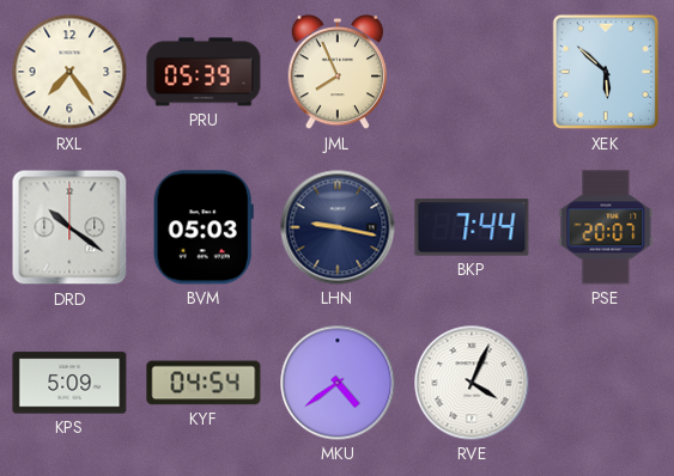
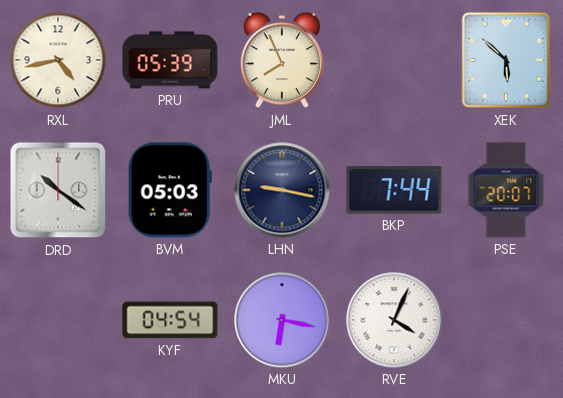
RXL: 7:24 -> 4:43
KPS: 5:09 -> none
MKU: 4:39 -> 6:17
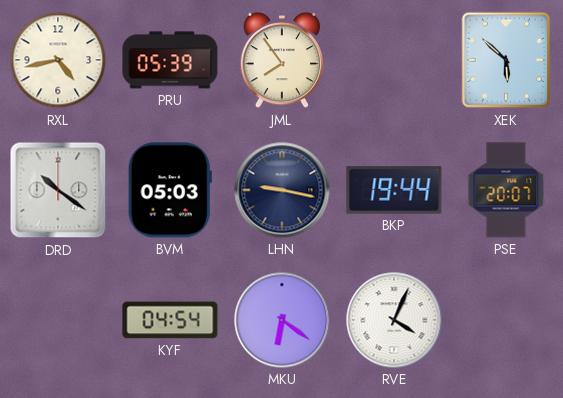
JML: 7:56 -> 7:54
BKP: 7:44 -> 19:44
MKU: 6:17 -> 6:21
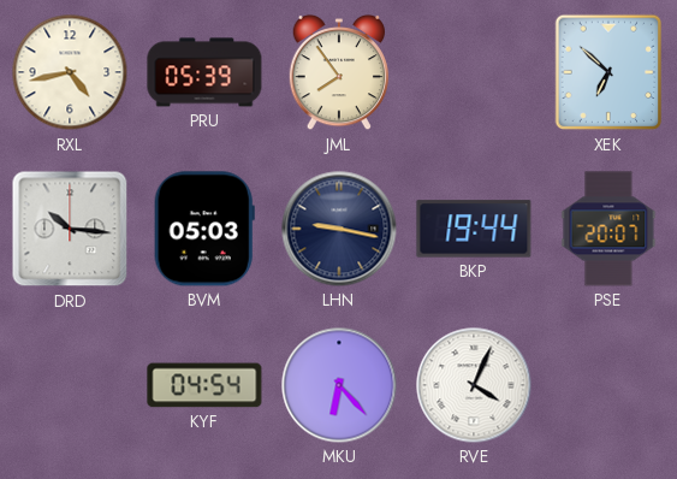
XEK: 5:52 -> 6:52
DRD: 10:21 -> 10:16
MKU: 6:21 -> 6:23
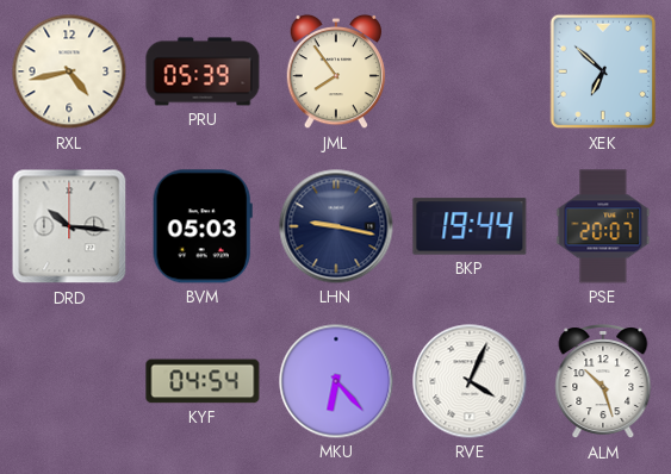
ALM: none -> 10:27
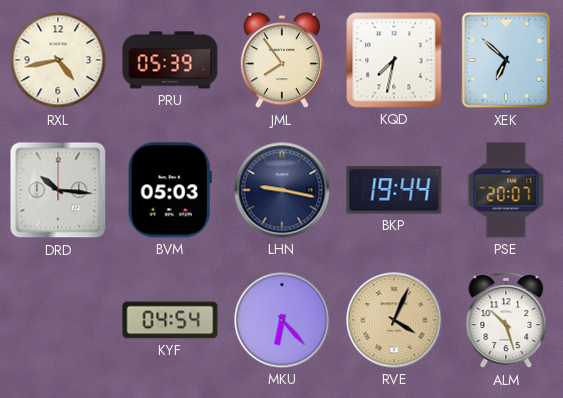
KQD: none -> 7:32
RVE dial: white -> champagne
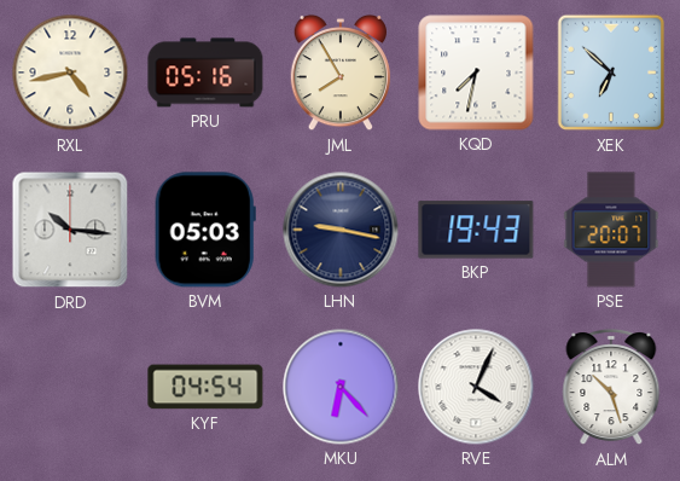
PRU: 05:39 -> 05:16
JML: 7:54 -> 7:55
BKP: 19:44 -> 19:43
RVE dial: champagne -> white
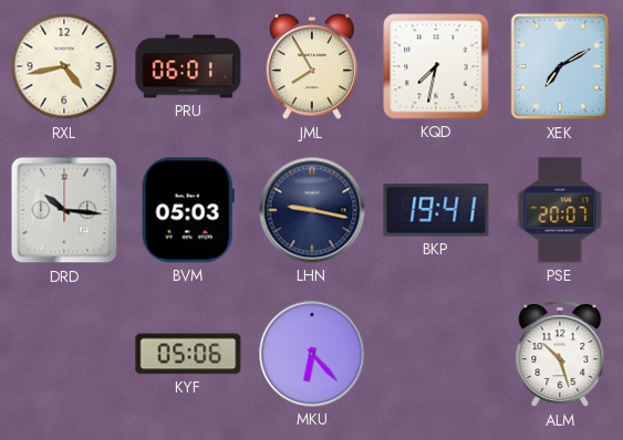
PRU: 05:16 -> 06:01
XEK: 6:52 -> 7:10
BKP: 19:43 -> 19:41
KYF: 04:54 -> 05:06
RVE: 4:04 -> none
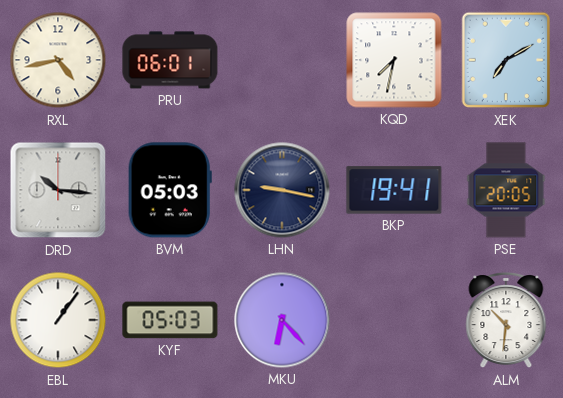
JML: 7:55 -> none
PSE: 20:07 -> 20:05
EBL: none -> 1:06
KYF: 05:06 -> 05:03
ALM: 10:27 -> 10:31
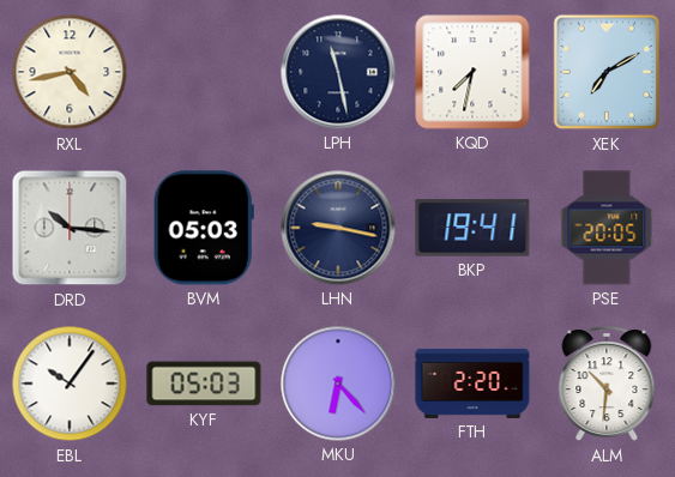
PRU: 06:01 -> none
LPH: none -> 11:28
EBL: 1:06 -> 10:06
FTH: none -> 2:20
